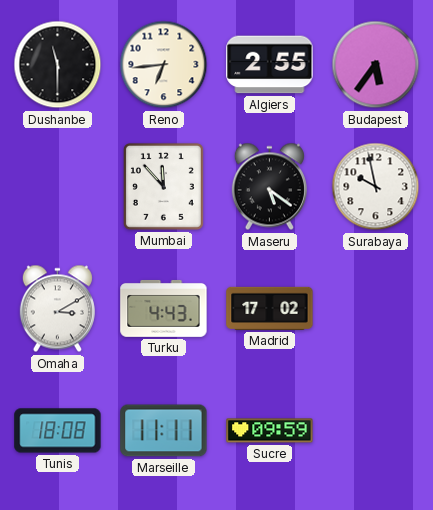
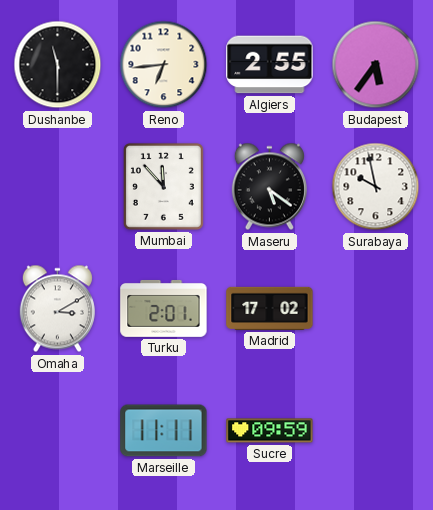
Turku: 4:43 -> 2:01
Tunis: 18:08 -> none
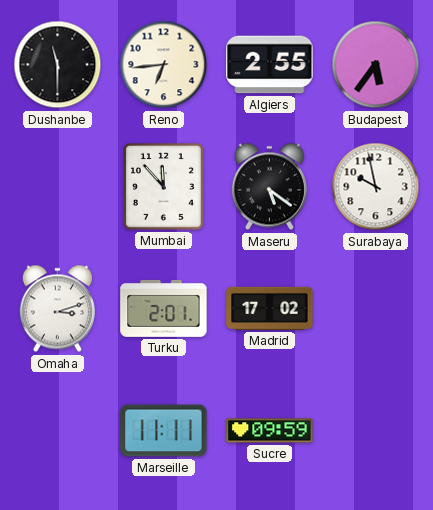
Omaha: 3:10 -> 3:12
